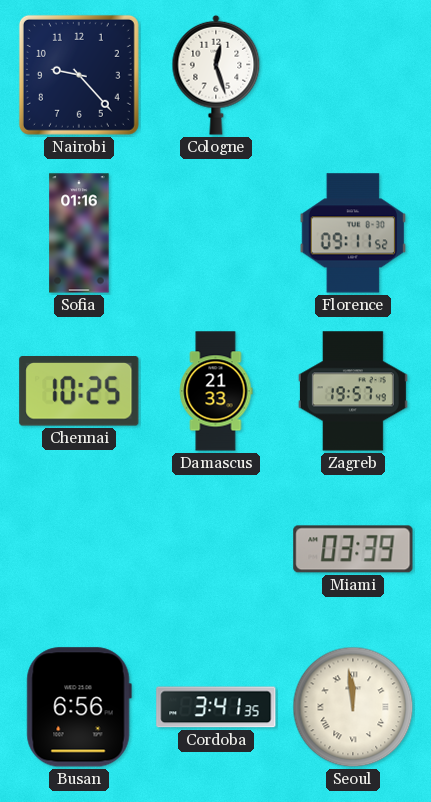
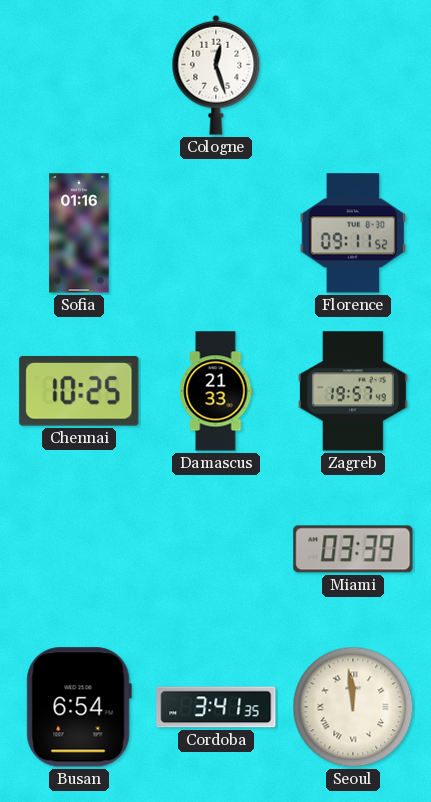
Nairobi: 9:23 -> none
Busan: 6:56 -> 6:54
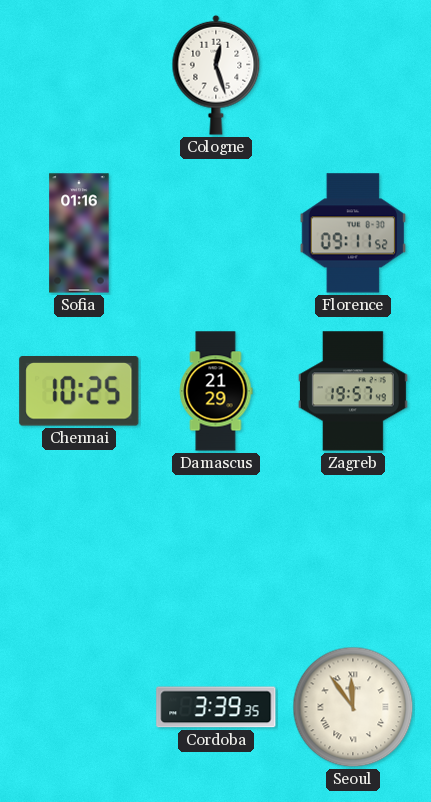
Damascus: 21:33 -> 21:29
Miami: 03:39 -> none
Busan: 6:54 -> none
Cordoba: 3:41 -> 3:39
Seoul: 11:59 -> 11:54
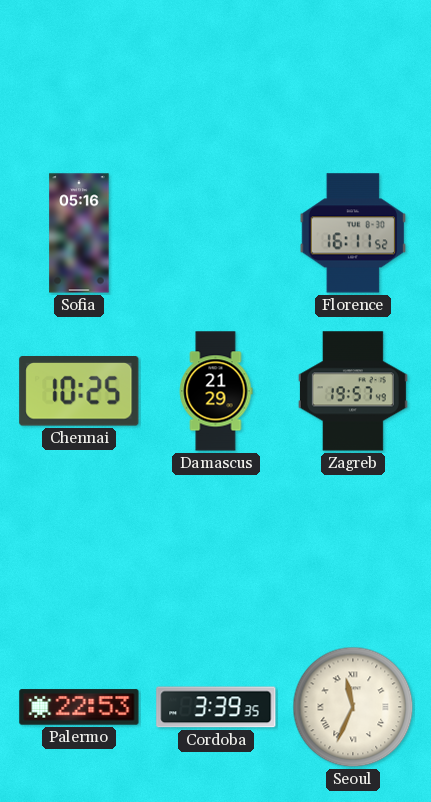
Cologne: 12:27 -> none
Sofia: 01:16 -> 05:16
Florence: 09:11 -> 16:11
Palermo: none -> 22:53
Seoul: 11:54 -> 11:34
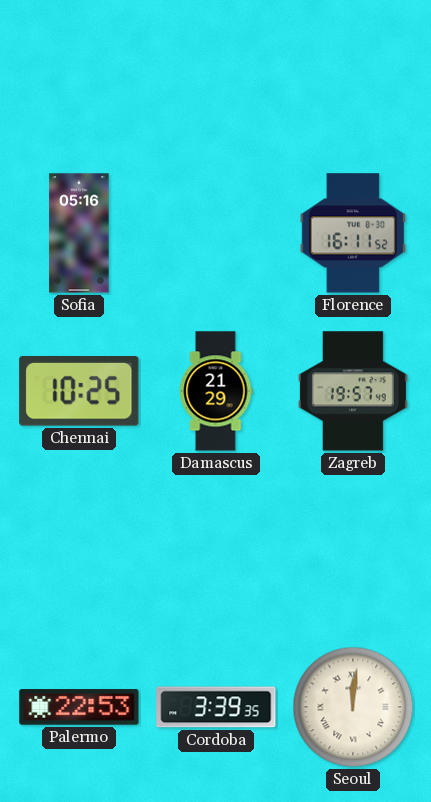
Seoul: 11:34 -> 12:01
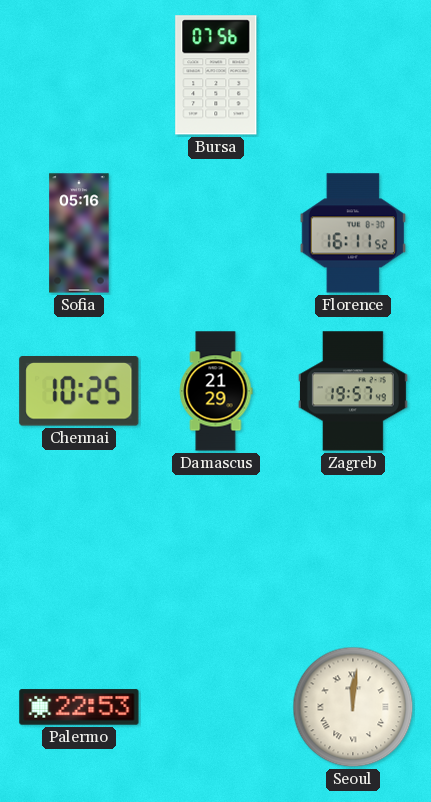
Bursa: none -> 07:56
Cordoba: 3:39 -> none
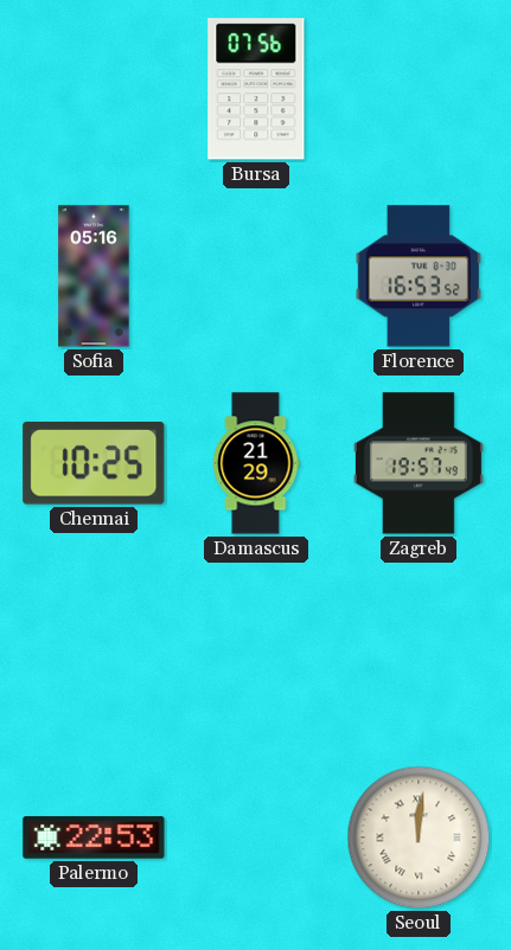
Florence: 16:11 -> 16:53
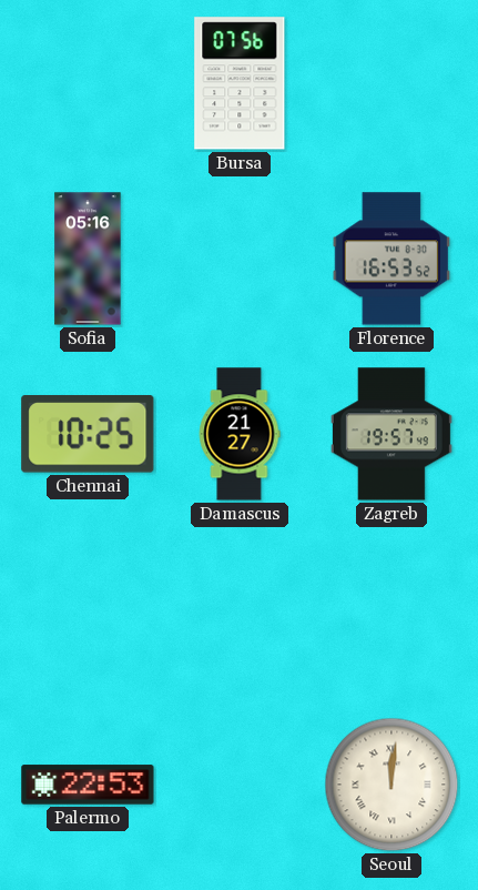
Damascus: 21:29 -> 21:27
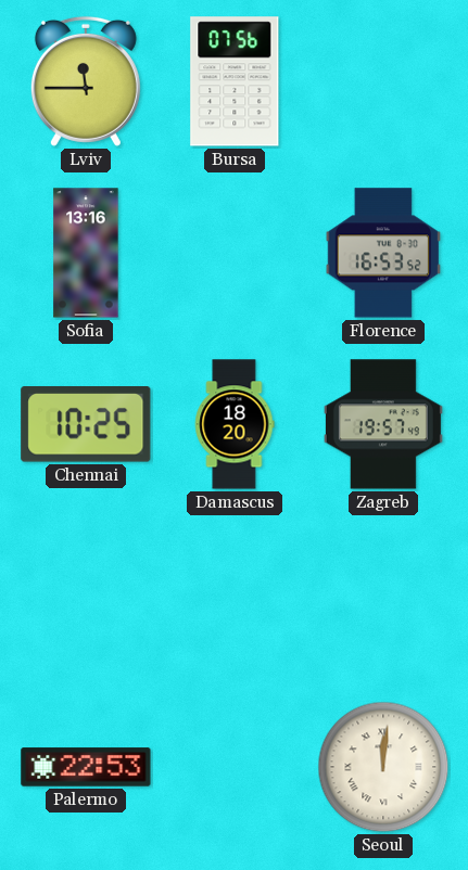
Lviv: none -> 11:45
Sofia: 05:16 -> 13:16
Damascus: 21:27 -> 18:20
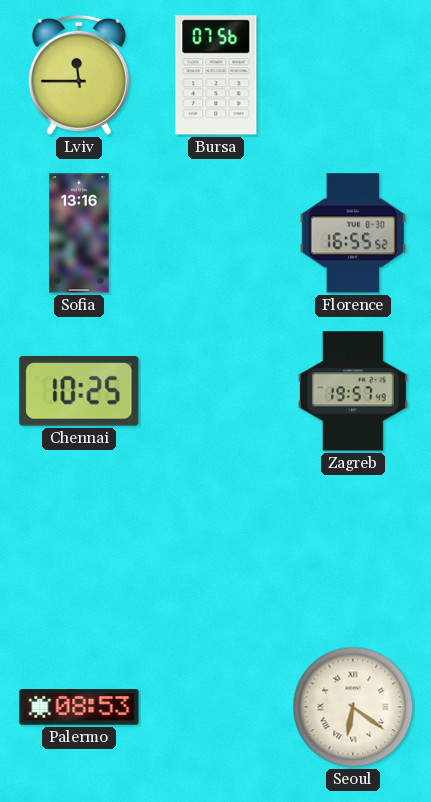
Florence: 16:53 -> 16:55
Damascus: 18:20 -> none
Palermo: 22:53 -> 08:53
Seoul: 12:01 -> 6:21
